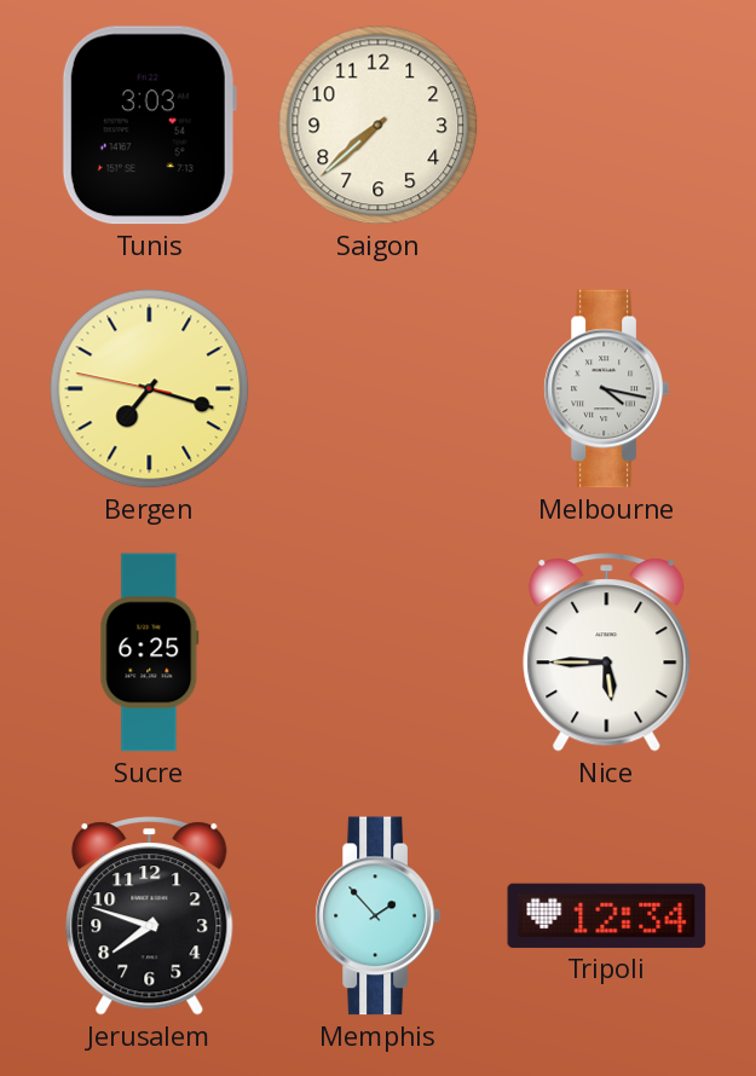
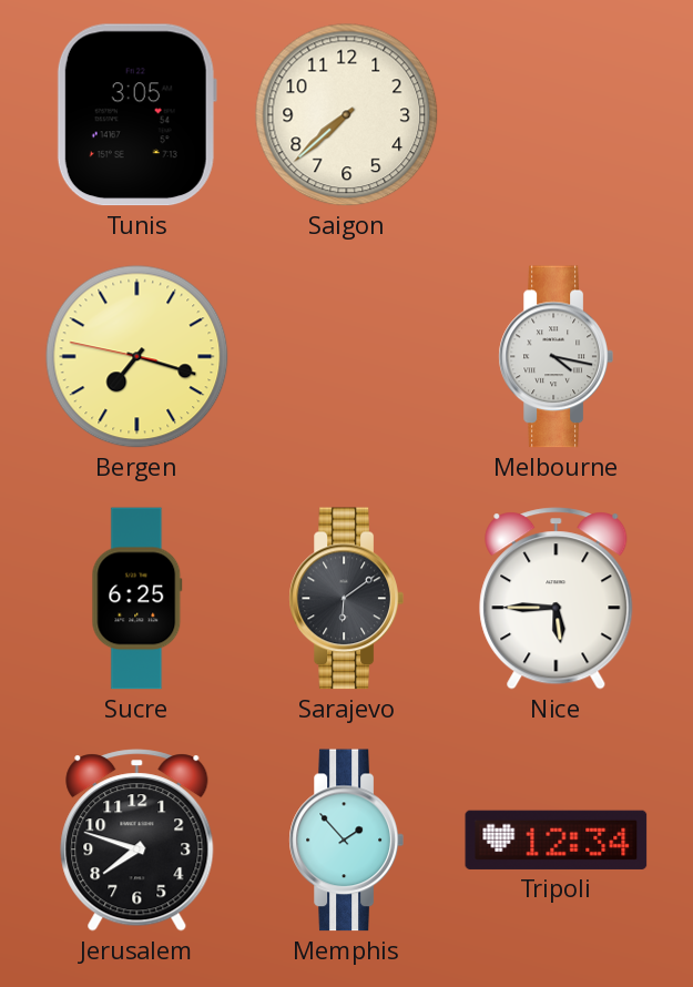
Tunis: 3:03 -> 3:05
Sarajevo: none -> 6:09
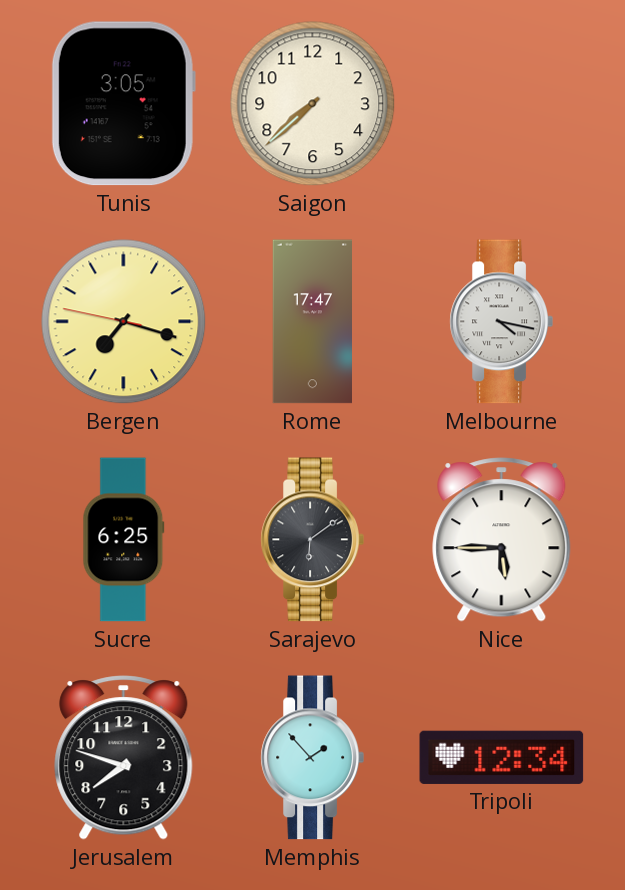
Rome: none -> 17:47
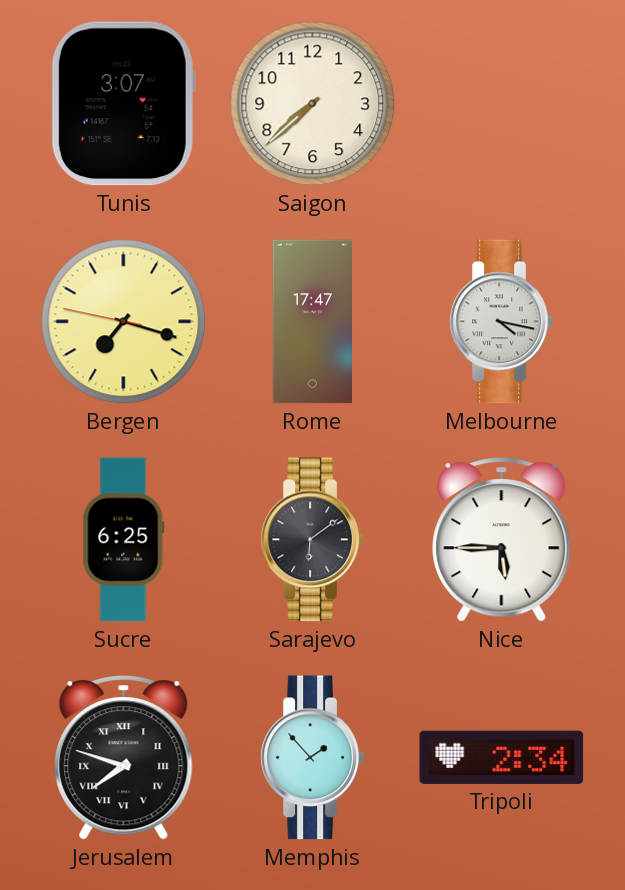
Tunis: 3:05 -> 3:07
Jerusalem numerals: Arabic -> Roman
Tripoli: 12:34 -> 2:34
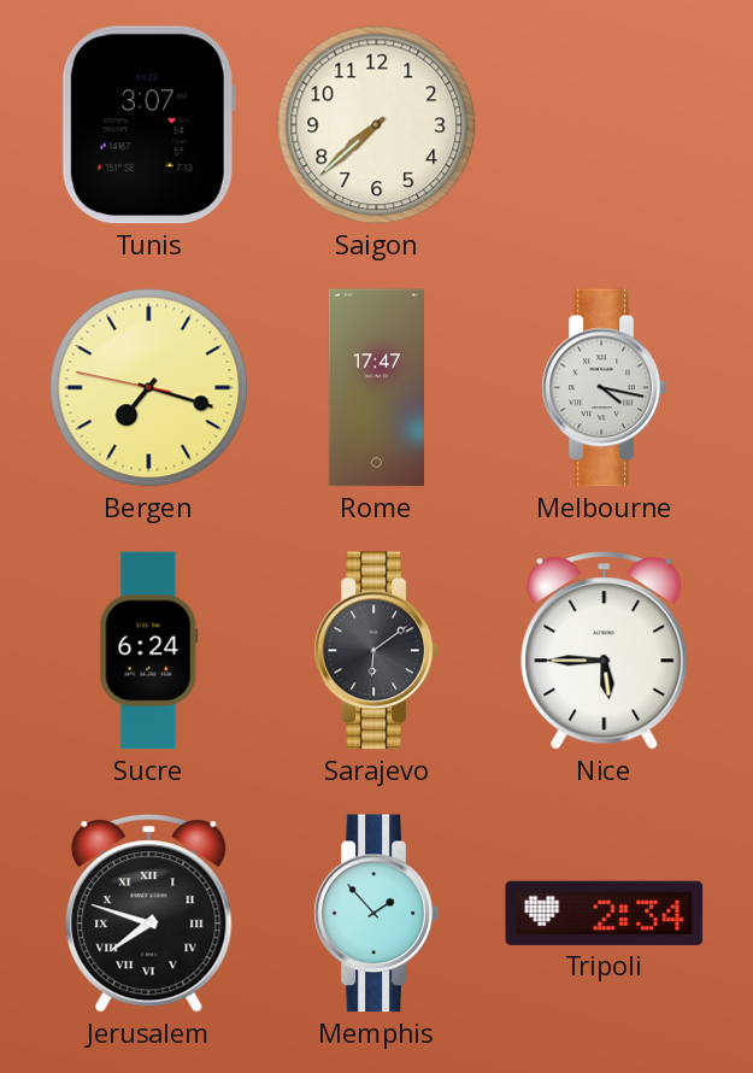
Sucre: 6:25 -> 6:24
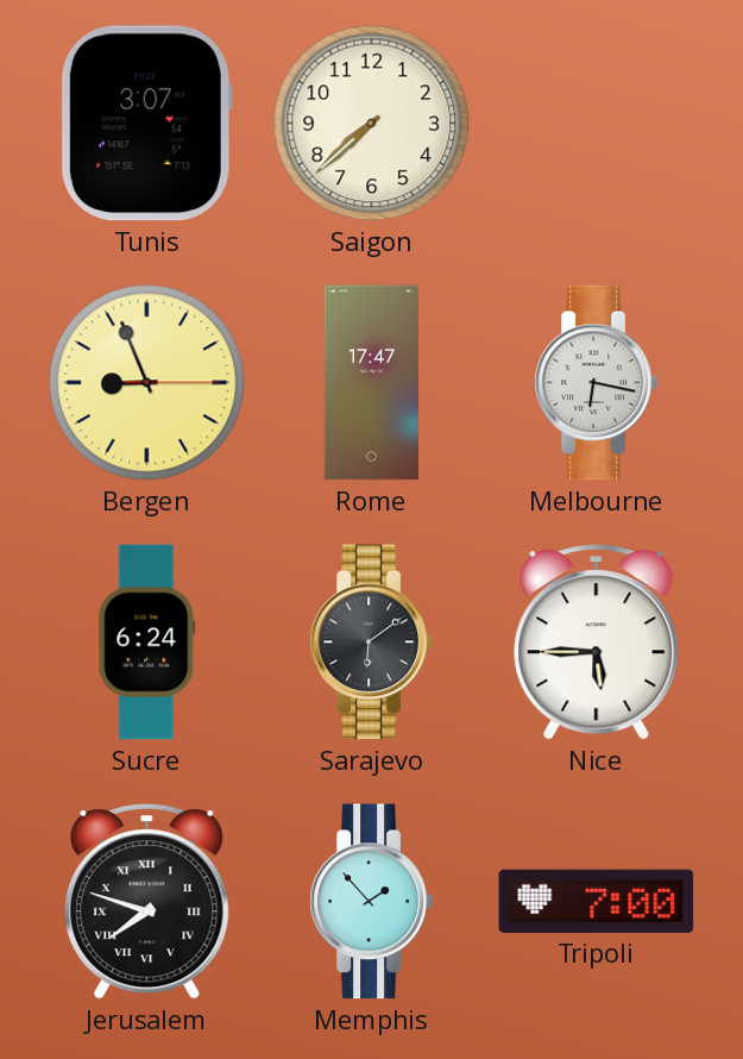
Bergen: 7:17 -> 8:56
Melbourne: 4:17 -> 6:17
Tripoli: 2:34 -> 7:00
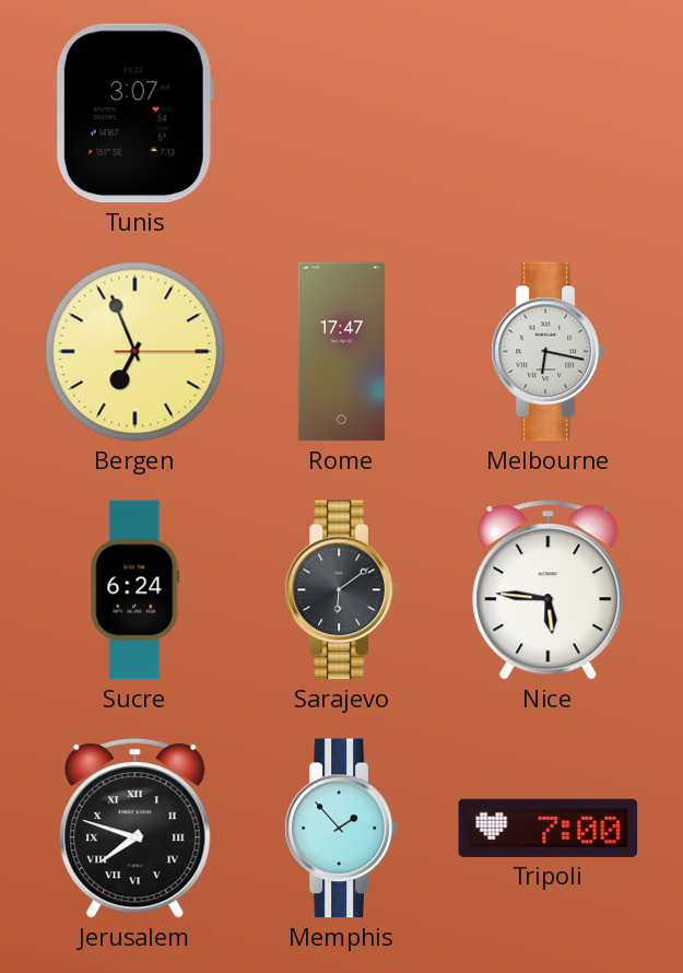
Saigon: 7:38 -> none
Bergen: 8:56 -> 6:56
Nice: 5:45 -> 5:46
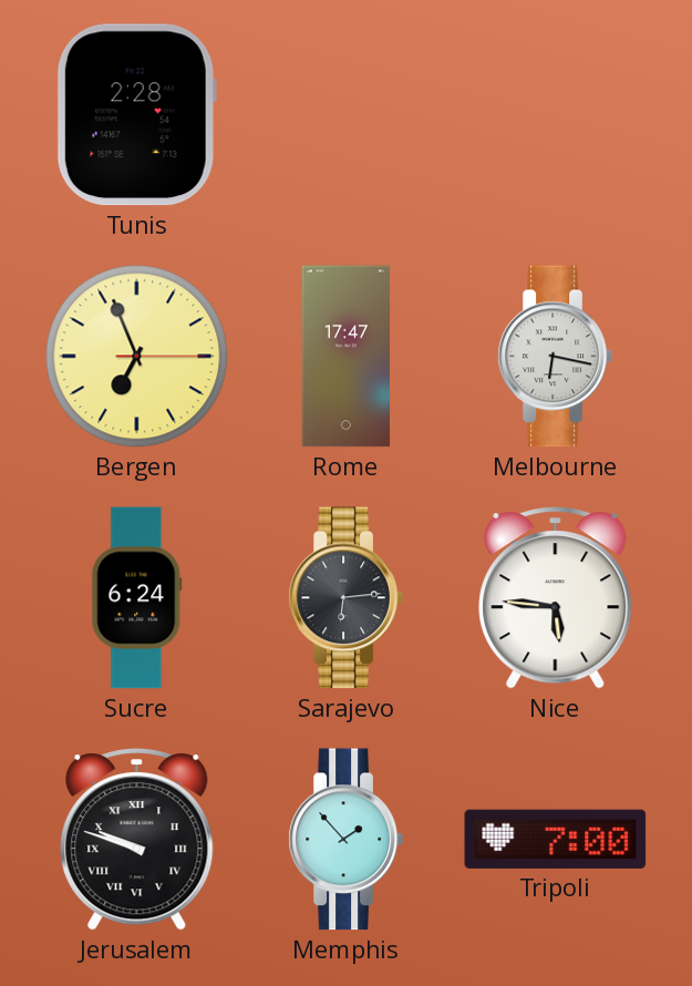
Tunis: 3:07 -> 2:28
Sarajevo: 6:09 -> 6:14
Jerusalem: 7:48 -> 9:48
